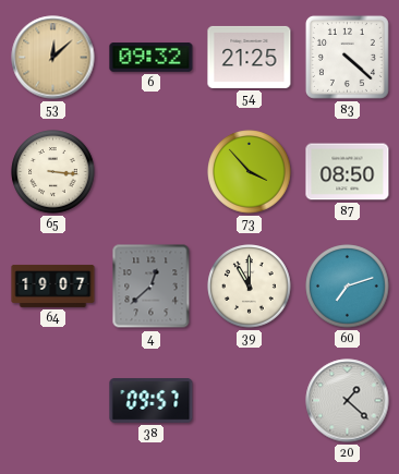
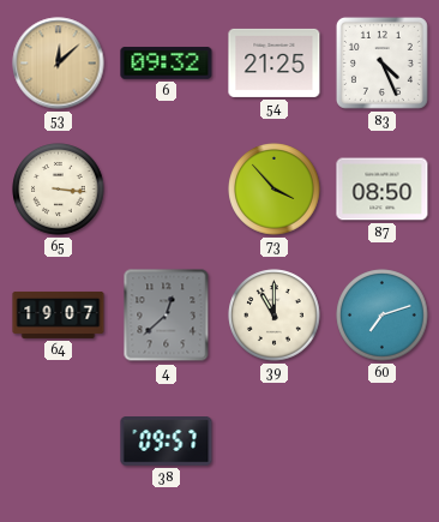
83: 4:22 -> 4:26
20: 1:22 -> none
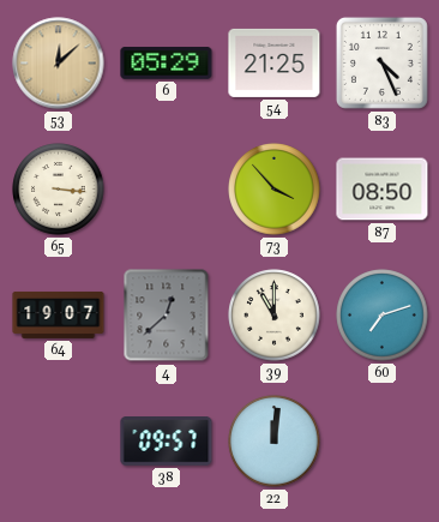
6: 09:32 -> 05:29
22: none -> 12:01
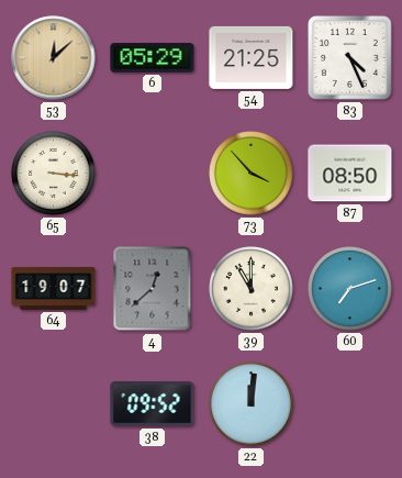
38: 09:57 -> 09:52
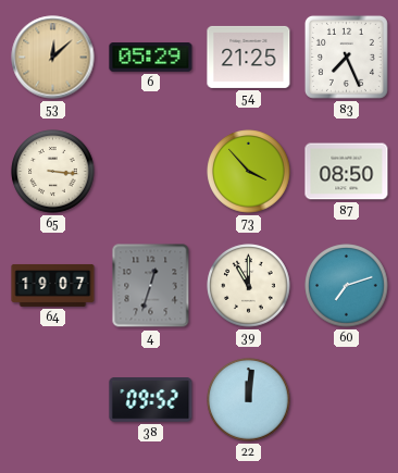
83: 4:26 -> 7:26
4: 12:38 -> 12:33
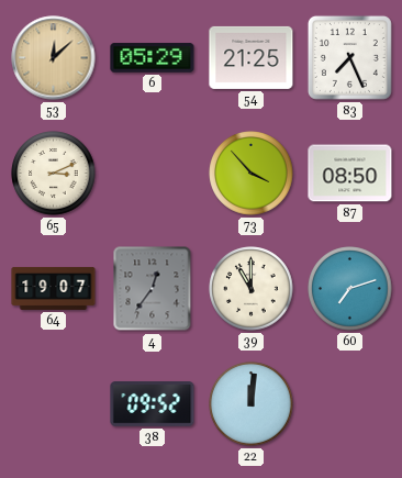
65: 3:16 -> 3:11
4: 12:33 -> 12:36
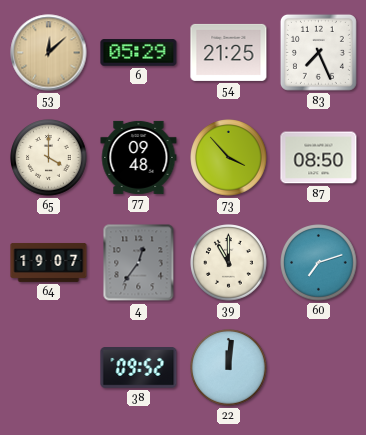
65: 3:11 -> 4:00
77: none -> 09:48
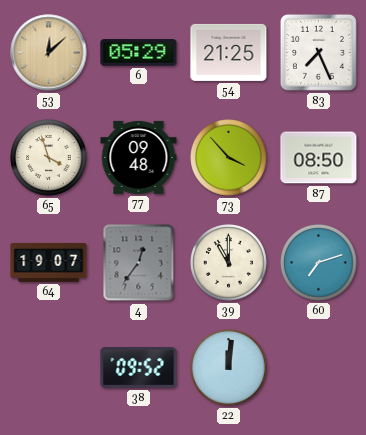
65: 4:00 -> 3:57
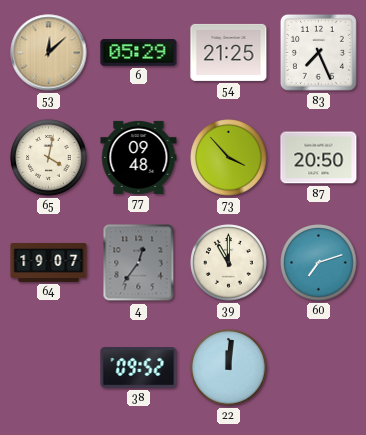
65: 3:57 -> 4:02
87: 08:50 -> 20:50
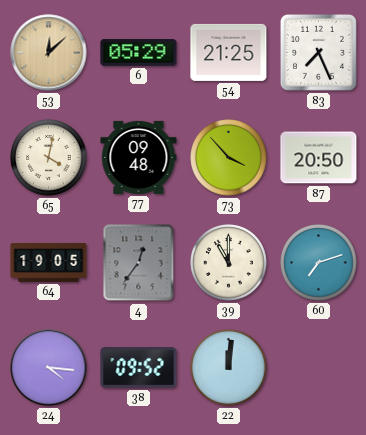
64: 19:07 -> 19:05
24: none -> 4:16
